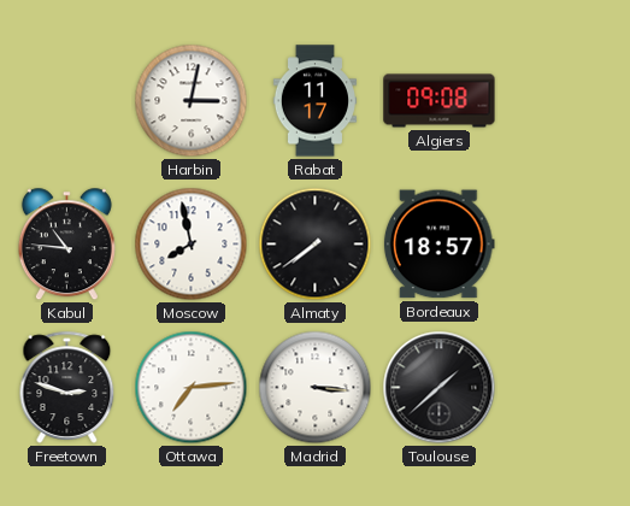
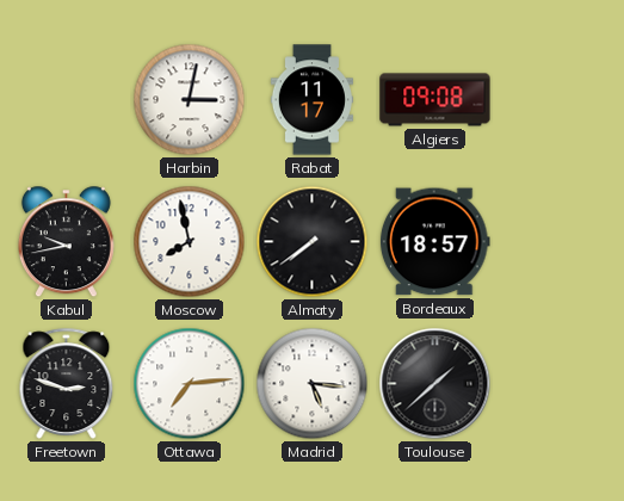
Kabul: 10:46 -> 9:43
Madrid: 3:16 -> 5:16
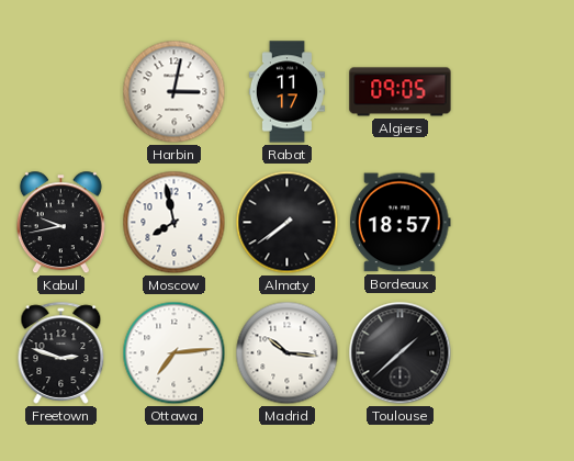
Algiers: 09:08 -> 09:05
Madrid: 5:16 -> 10:16
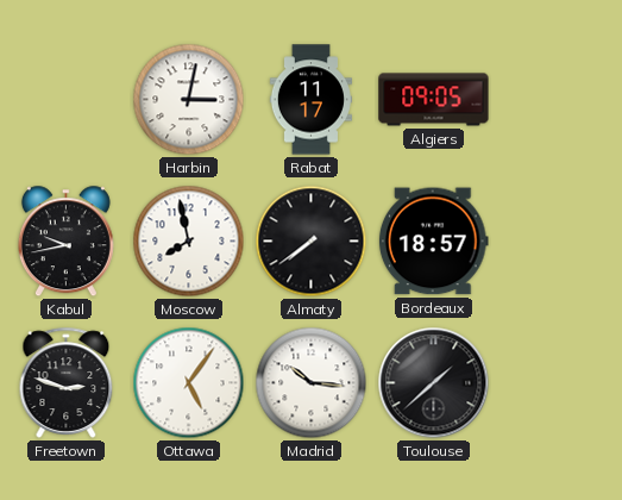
Ottawa: 7:14 -> 5:06
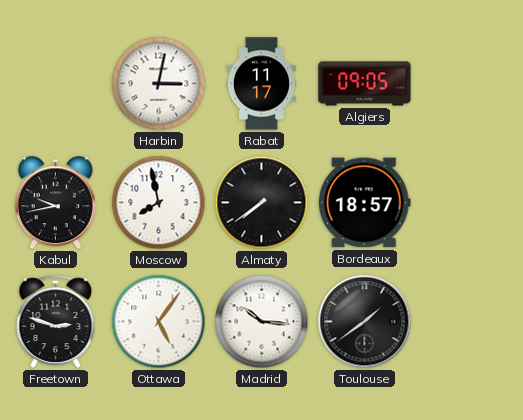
Toulouse: 1:38 -> 1:39
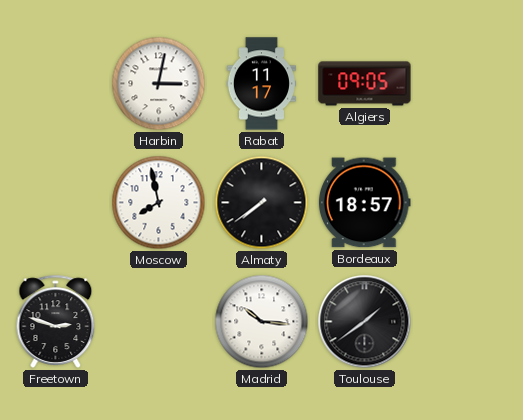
Kabul: 9:43 -> none
Ottawa: 5:06 -> none
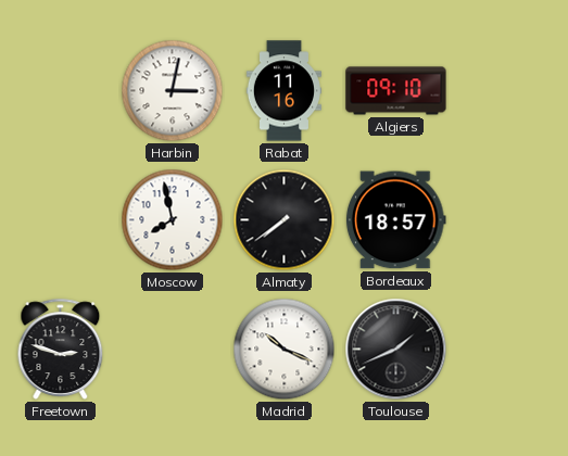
Rabat: 11:17 -> 11:16
Algiers: 09:05 -> 09:10
Madrid: 10:16 -> 10:19
Toulouse: 1:39 -> 1:41
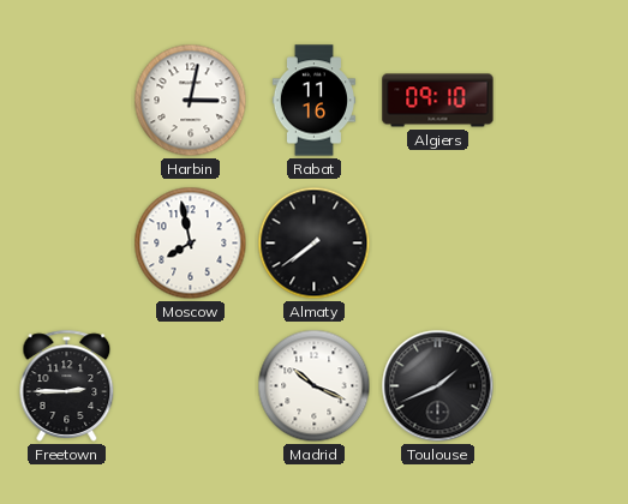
Bordeaux: 18:57 -> none
Freetown: 2:48 -> 2:45
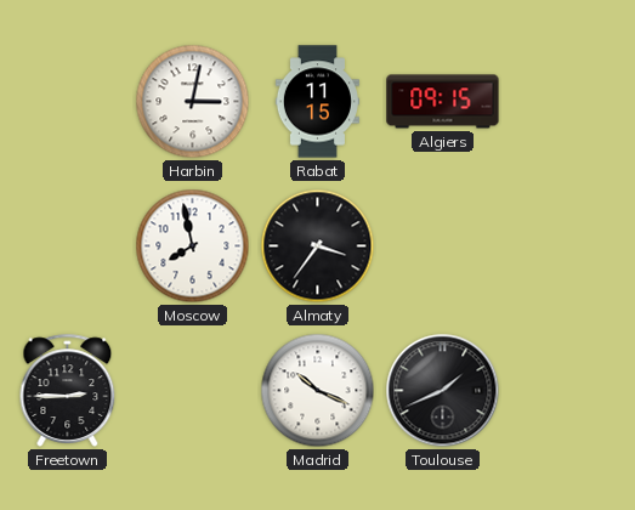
Rabat: 11:16 -> 11:15
Algiers: 09:10 -> 09:15
Almaty: 7:39 -> 3:36
